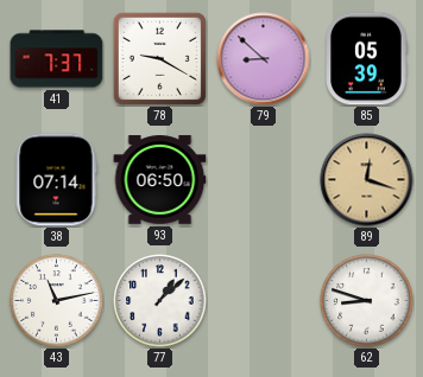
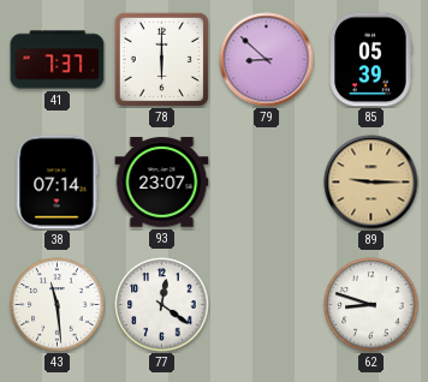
78: 9:20 -> 6:00
93: 06:50 -> 23:07
89: 12:18 -> 9:15
43: 11:13 -> 11:29
77: 1:08 -> 12:21
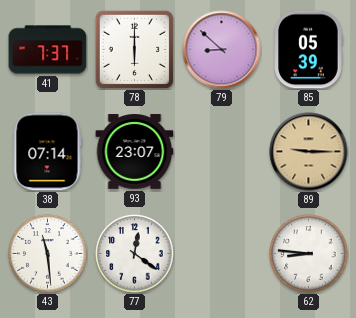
62: 8:48 -> 8:46
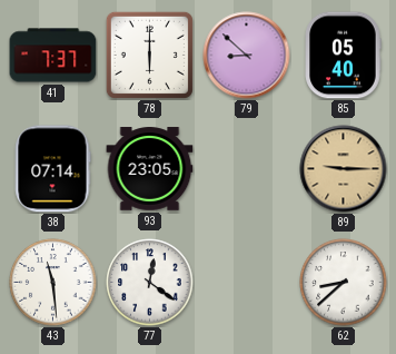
85: 05:39 -> 05:40
93: 23:07 -> 23:05
62: 8:46 -> 8:38
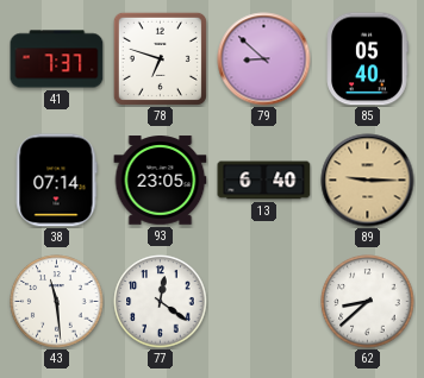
78: 6:00 -> 6:48
13: none -> 6:40
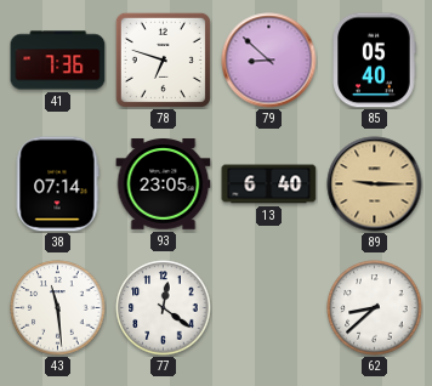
41: 7:37 -> 7:36
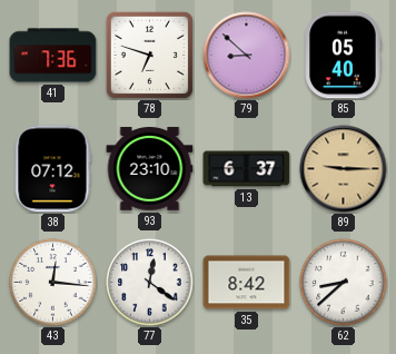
38: 07:14 -> 07:12
93: 23:05 -> 23:10
13: 6:40 -> 6:37
43: 11:29 -> 12:16
35: none -> 8:42
